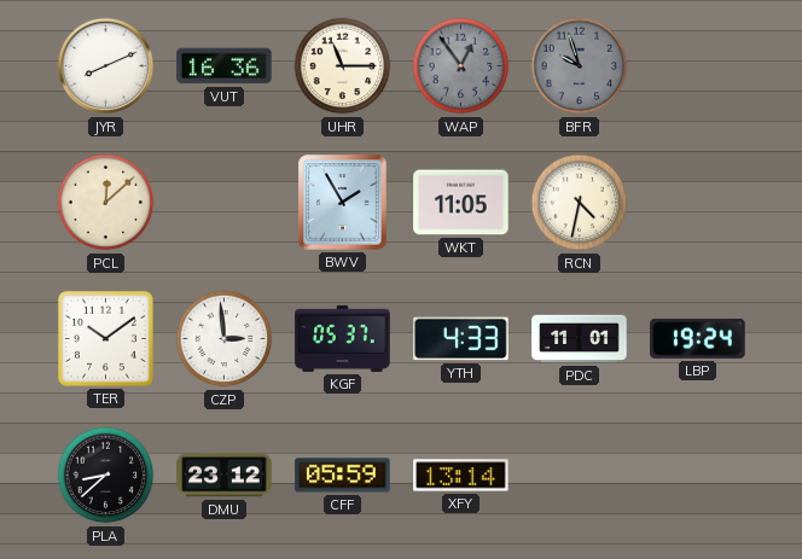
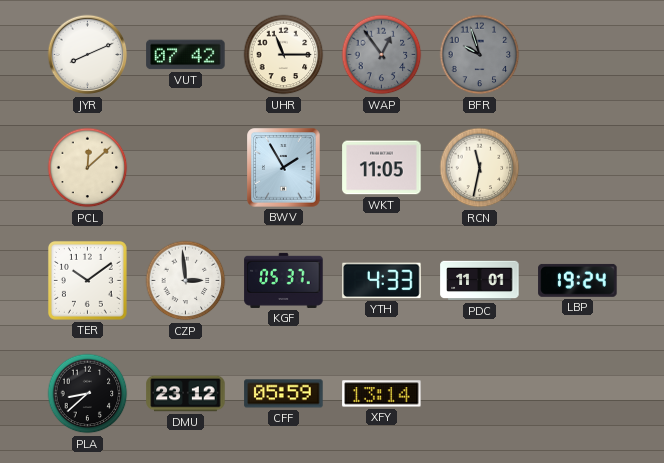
VUT: 16:36 -> 07:42
RCN: 4:32 -> 11:32
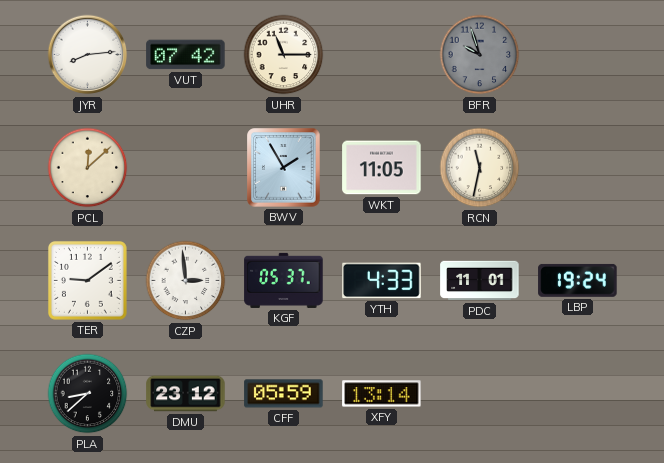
JYR: 8:11 -> 8:14
WAP: 12:54 -> none
TER: 10:09 -> 9:09
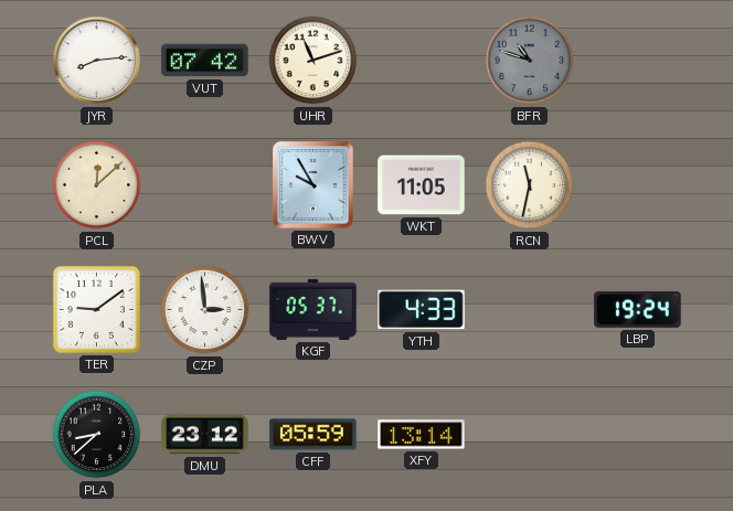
UHR: 11:15 -> 11:12
BFR: 9:57 -> 10:48
BWV: 1:55 -> 9:55
PDC: 11:01 -> none
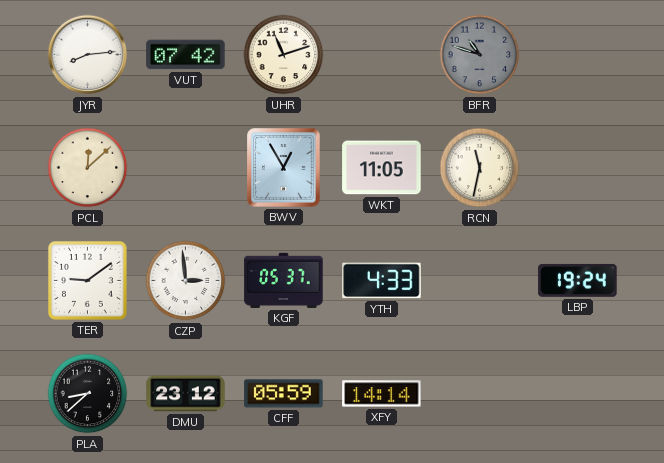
BWV: 9:55 -> 12:55
XFY: 13:14 -> 14:14
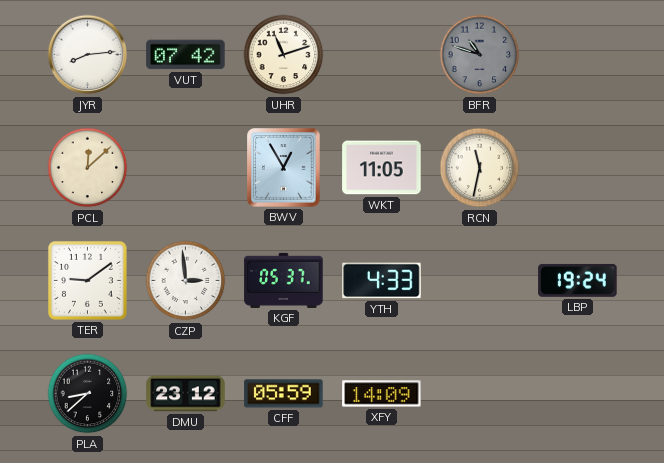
XFY: 14:14 -> 14:09
